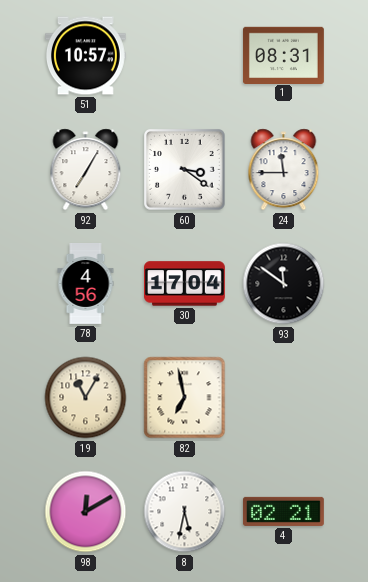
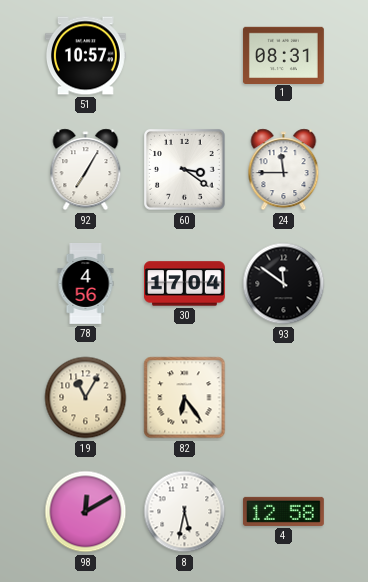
82: 6:58 -> 6:24
4: 02:21 -> 12:58
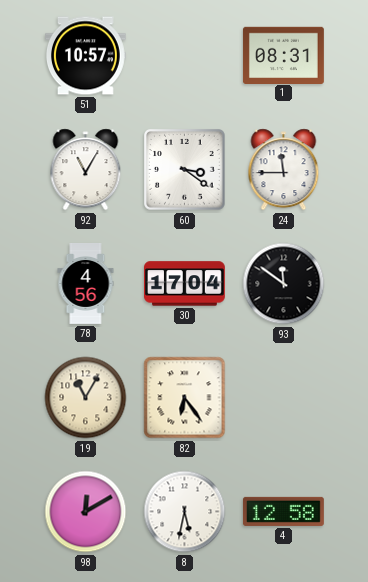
92: 7:05 -> 11:05
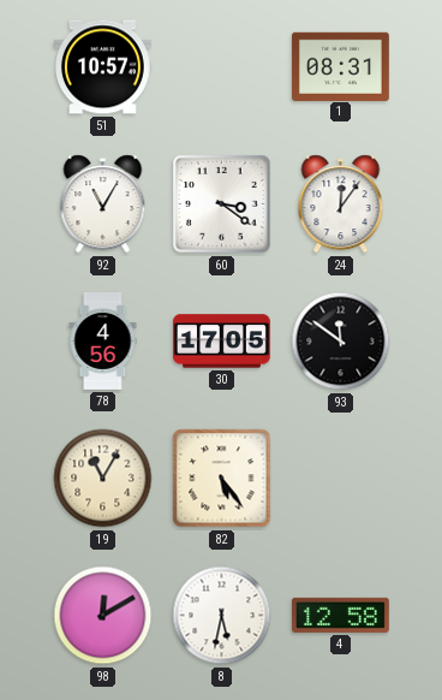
24: 11:45 -> 12:06
30: 17:04 -> 17:05
82: 6:24 -> 5:24
